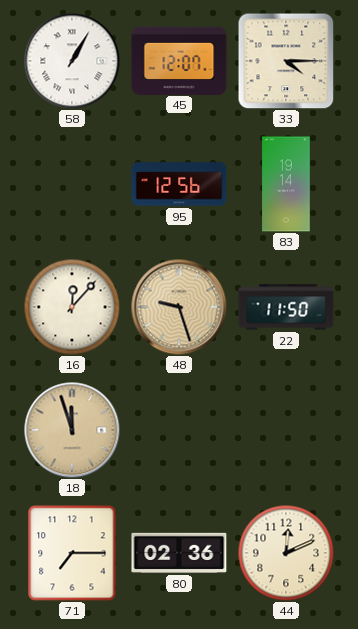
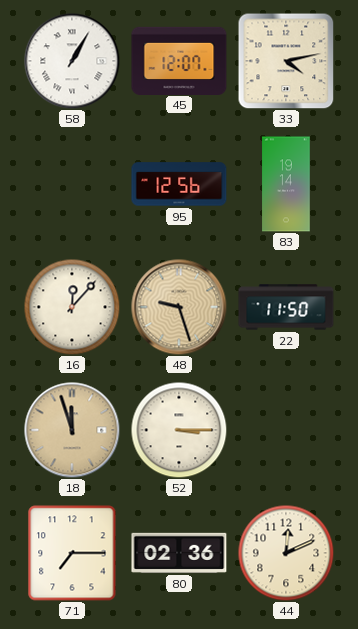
33: 4:15 -> 4:13
52: none -> 3:15
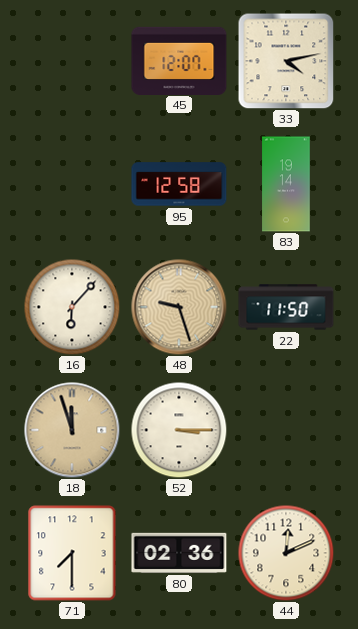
58: 1:05 -> none
95: 12:56 -> 12:58
16: 12:07 -> 6:07
71: 7:15 -> 7:30
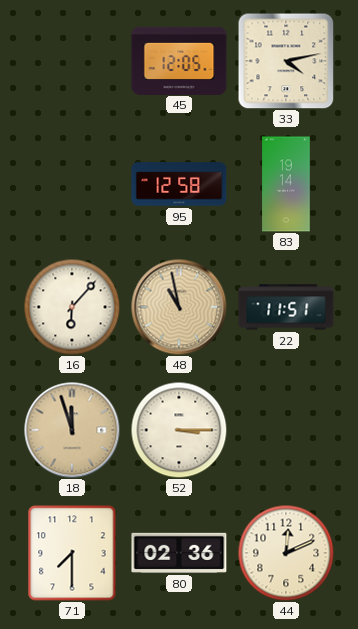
45: 12:07 -> 12:05
48: 9:27 -> 10:58
22: 11:50 -> 11:51
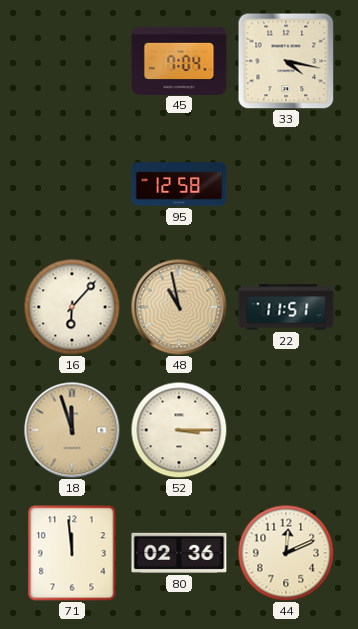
45: 12:05 -> 7:04
33: 4:13 -> 4:17
83: 19:14 -> none
71: 7:30 -> 11:59
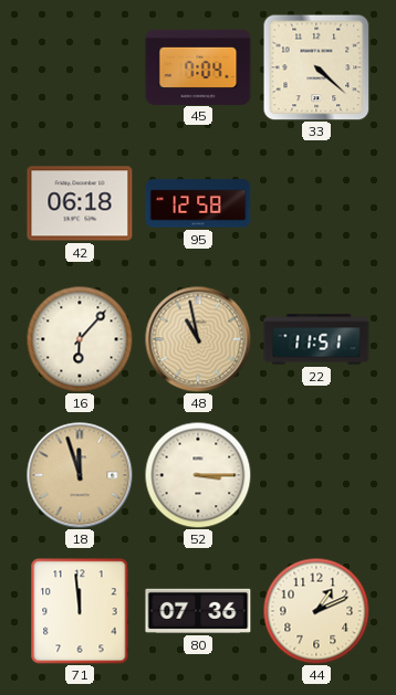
33: 4:17 -> 4:22
42: none -> 06:18
80: 02:36 -> 07:36
44: 12:11 -> 1:11
